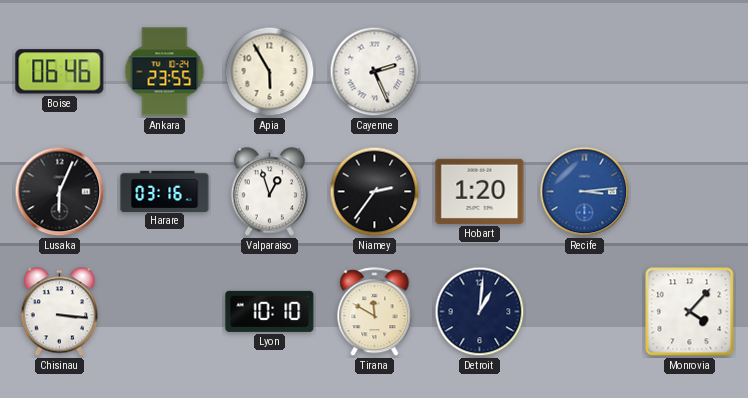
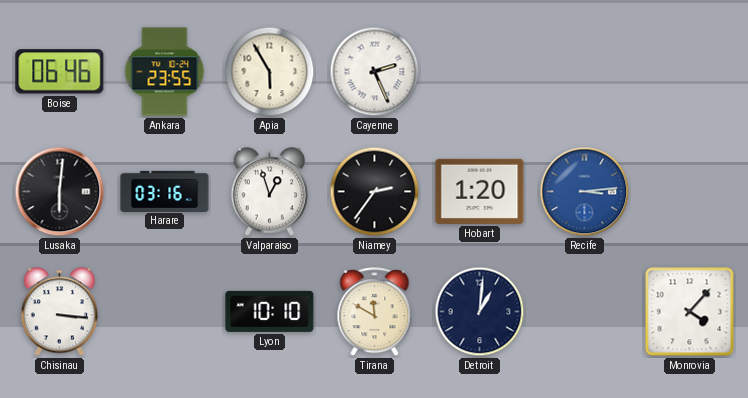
Lusaka: 6:04 -> 6:01
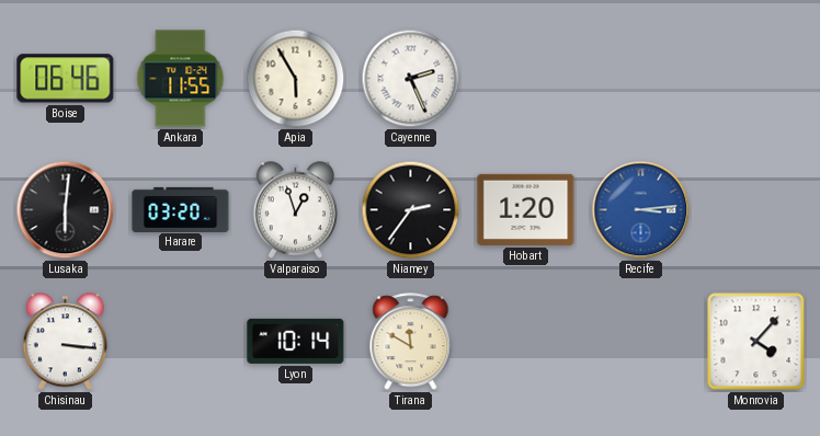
Ankara: 23:55 -> 11:55
Harare: 03:16 -> 03:20
Lyon: 10:10 -> 10:14
Detroit: 1:01 -> none
